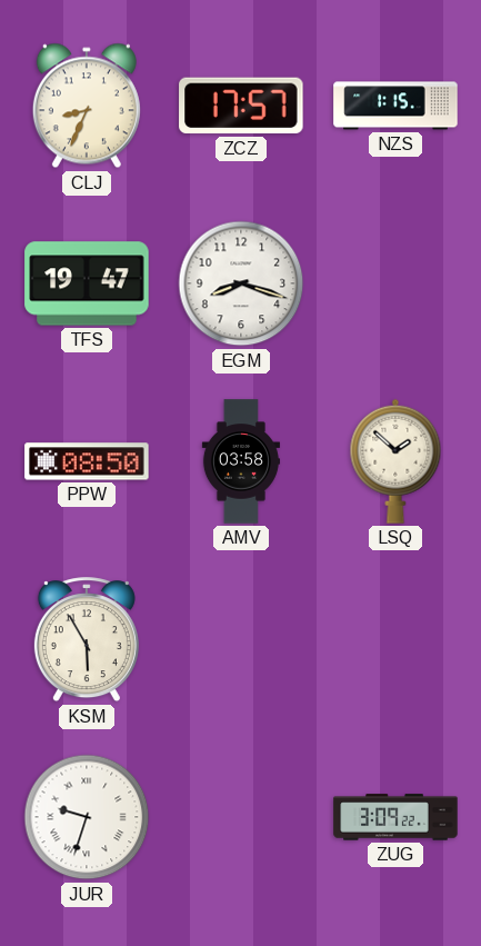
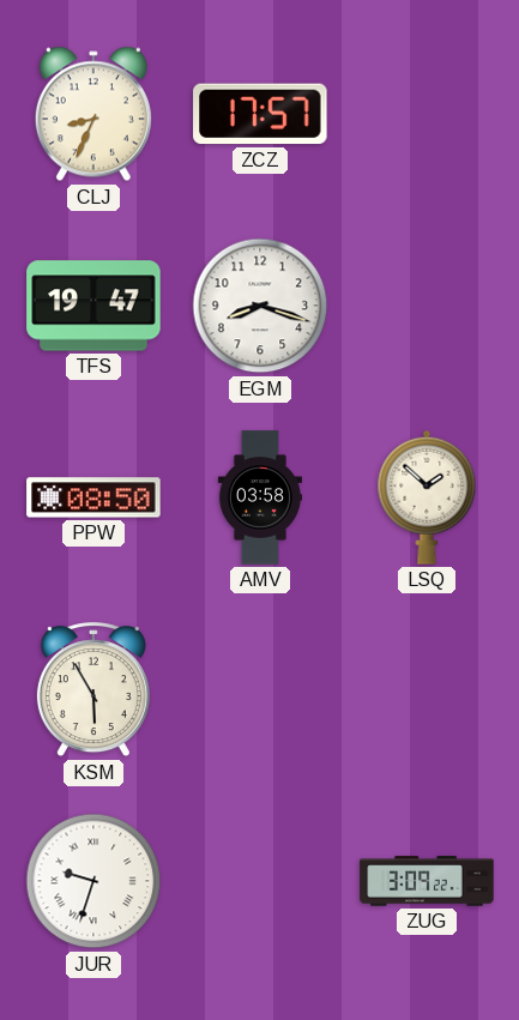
NZS: 1:15 -> none
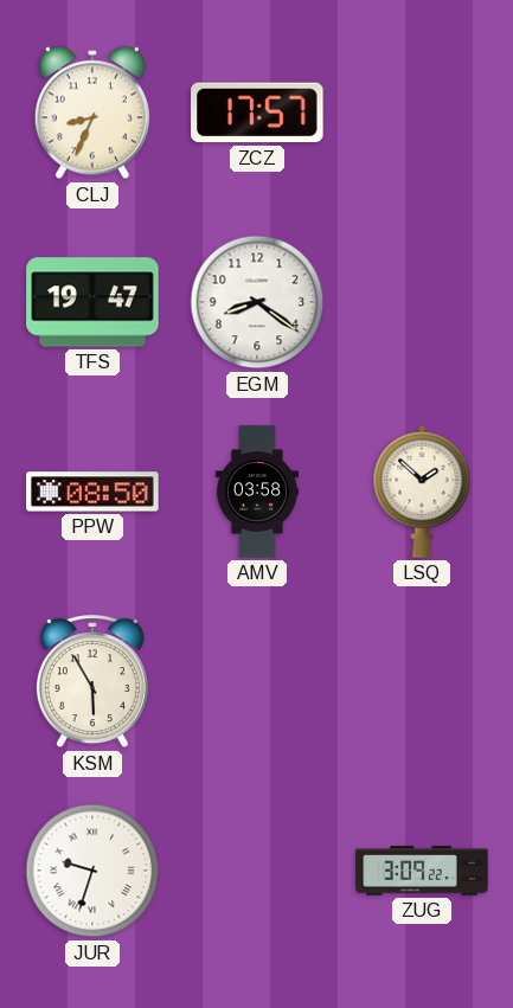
EGM: 8:18 -> 8:21
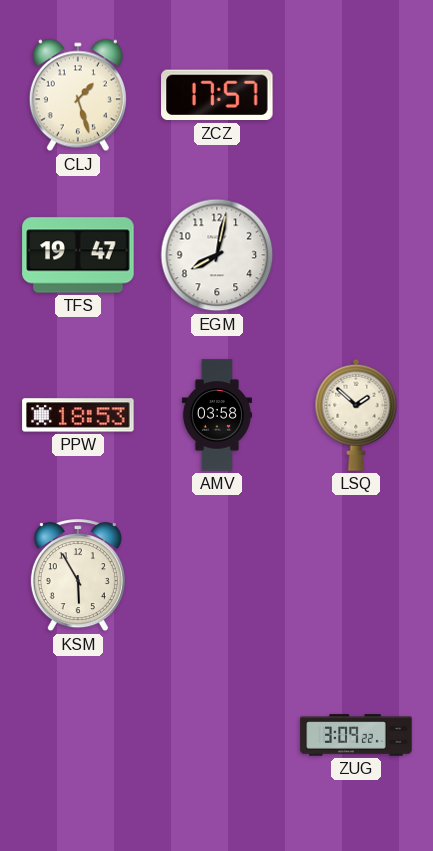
CLJ: 8:34 -> 1:27
EGM: 8:21 -> 8:02
PPW: 08:50 -> 18:53
JUR: 9:33 -> none
